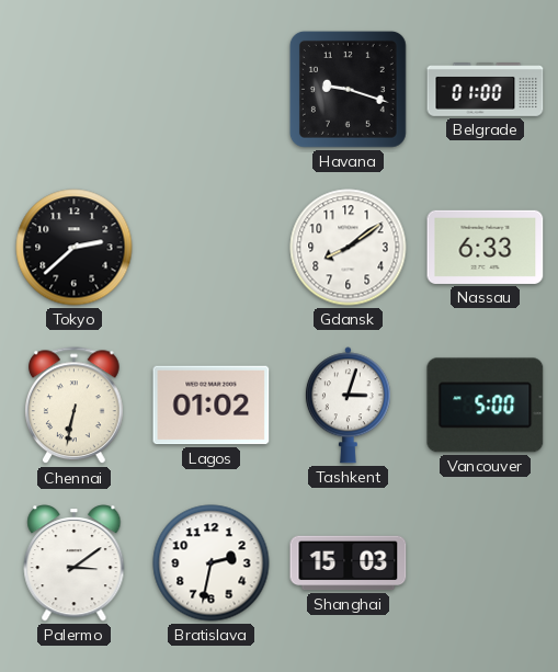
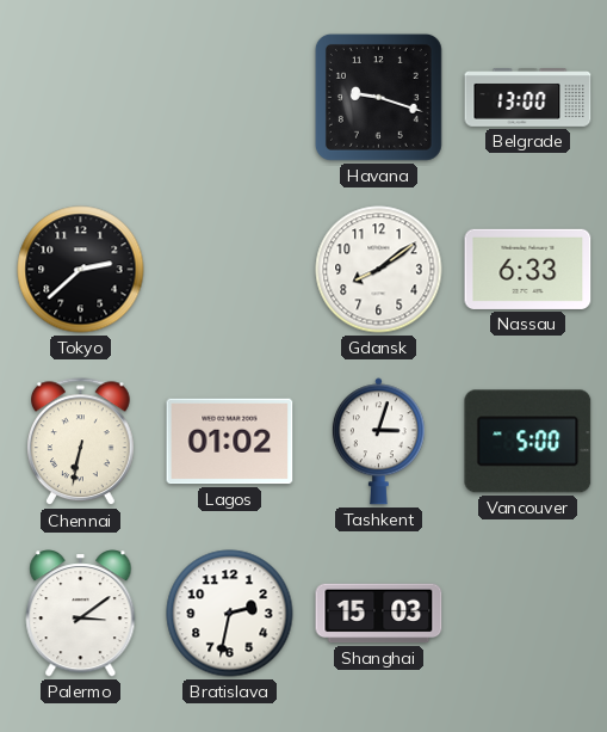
Belgrade: 01:00 -> 13:00
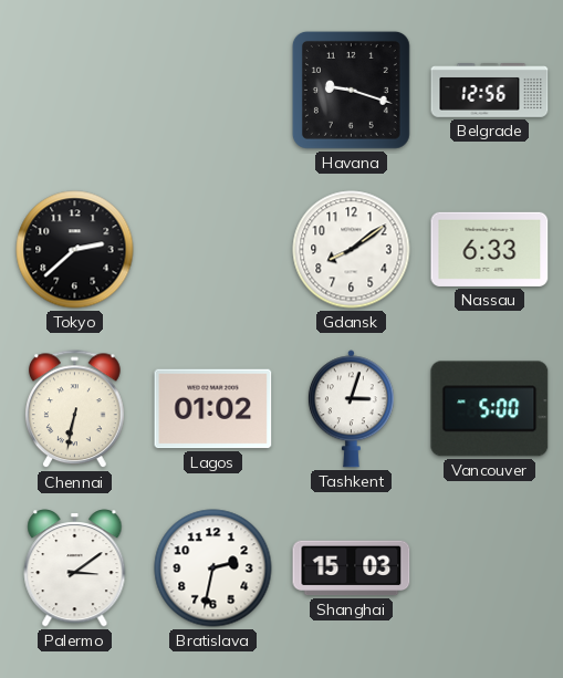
Belgrade: 13:00 -> 12:56
